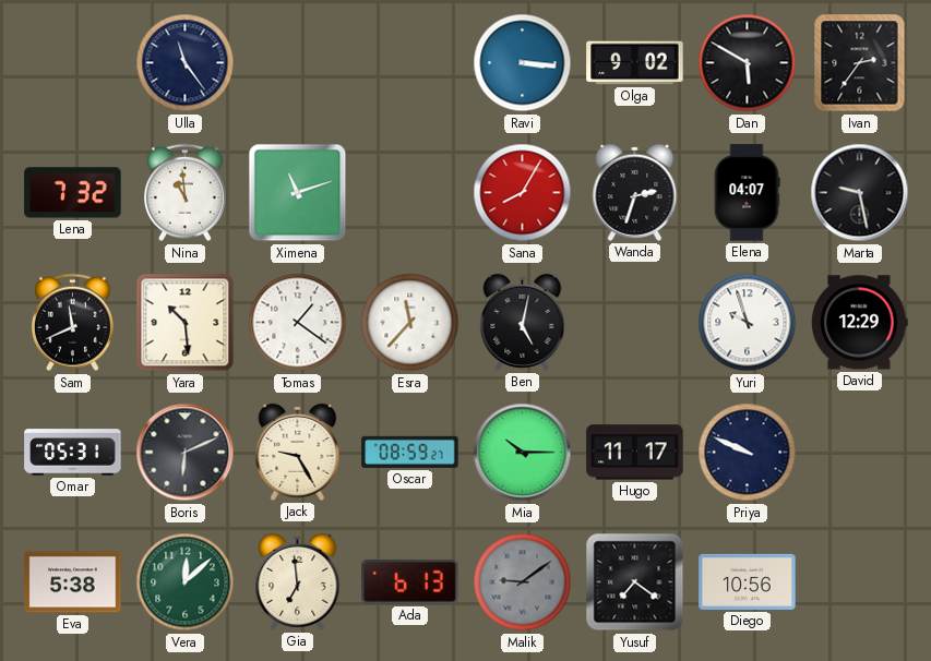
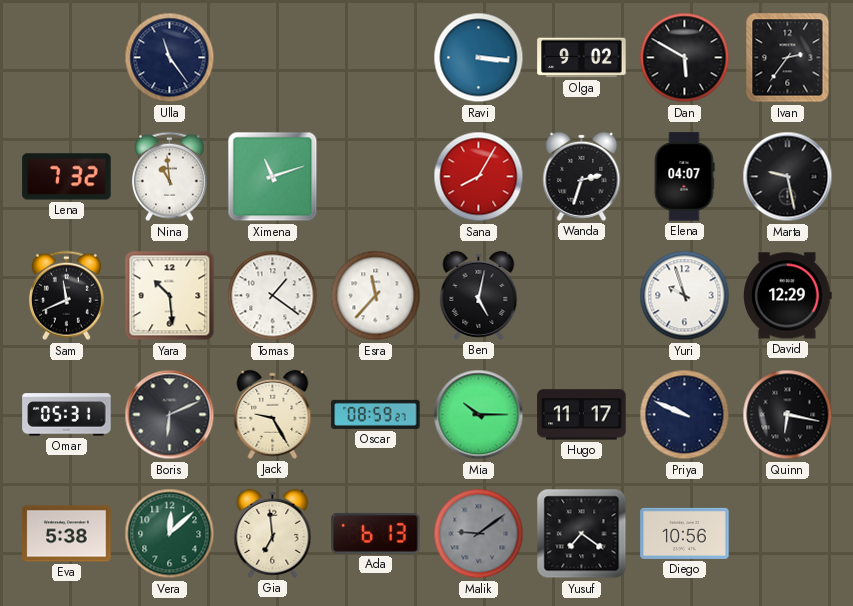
Quinn: none -> 6:17
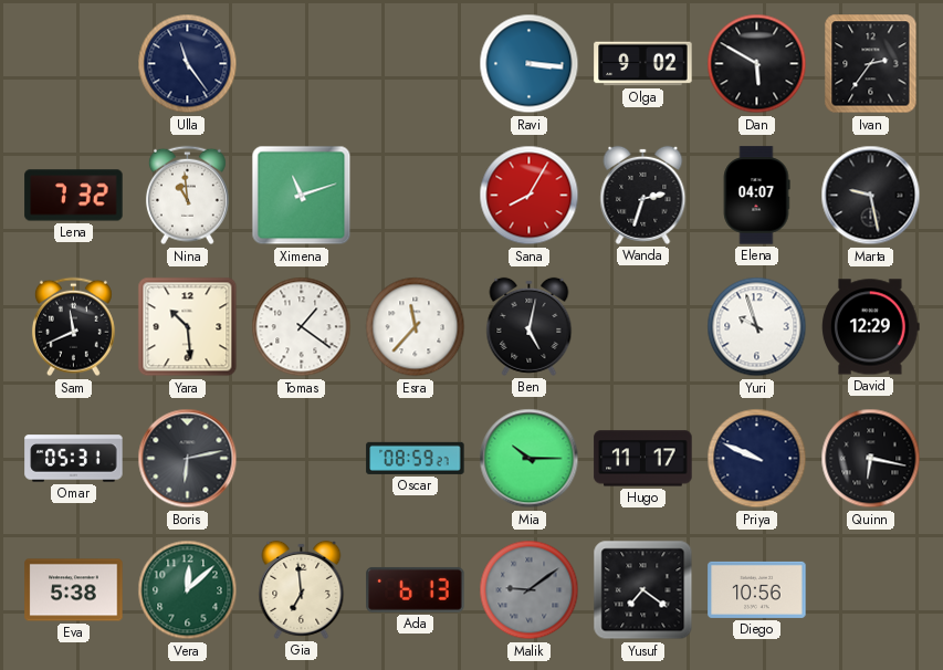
Boris: 6:11 -> 6:13
Jack: 9:25 -> none
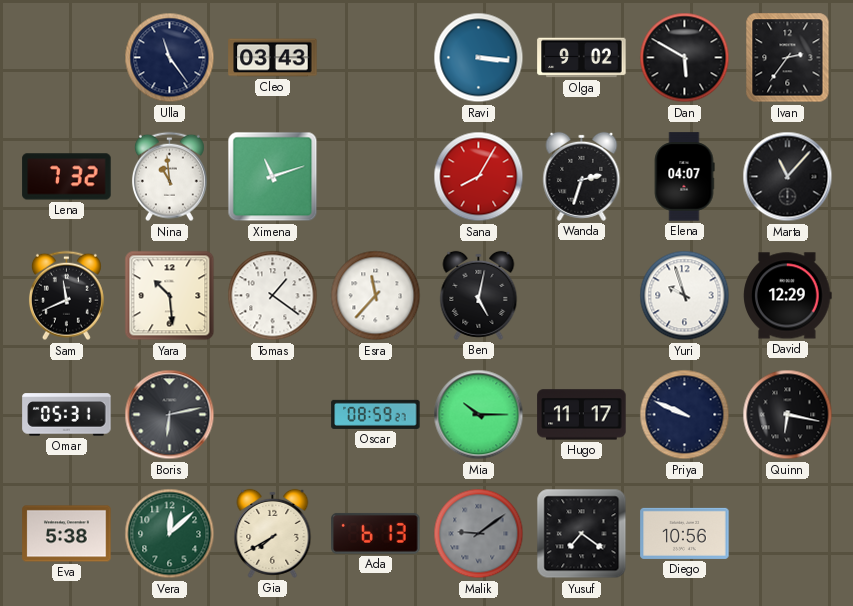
Cleo: none -> 03:43
Marta: 9:28 -> 11:07
Gia: 6:59 -> 7:40
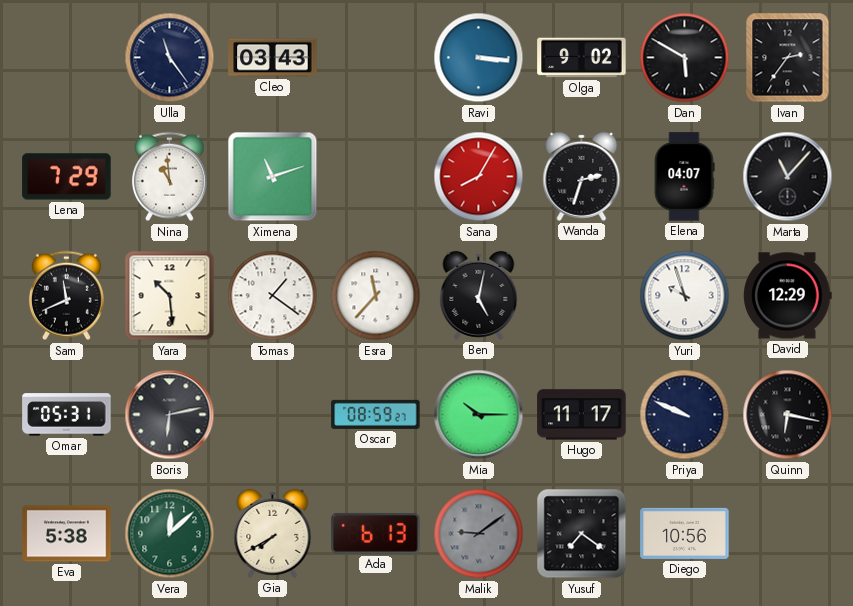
Lena: 7:32 -> 7:29
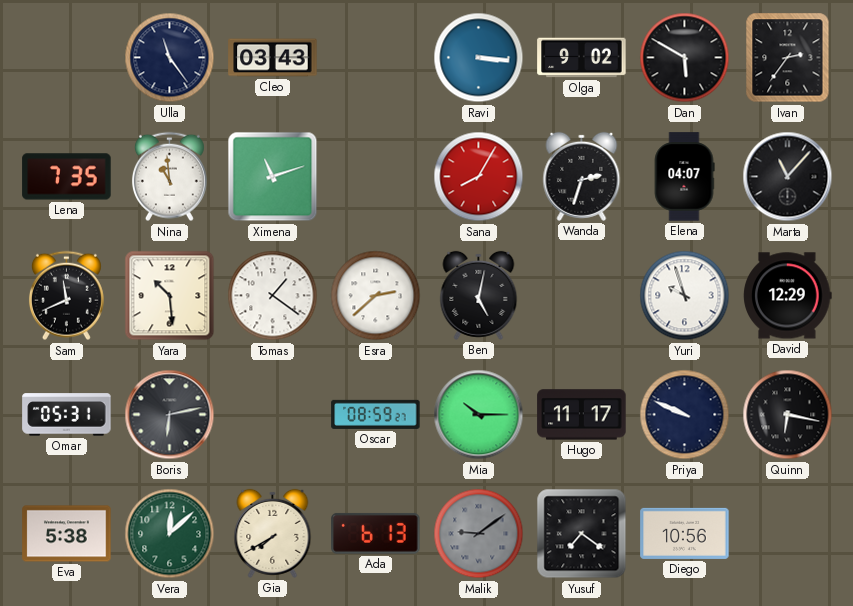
Lena: 7:29 -> 7:35
Esra: 11:37 -> 2:38
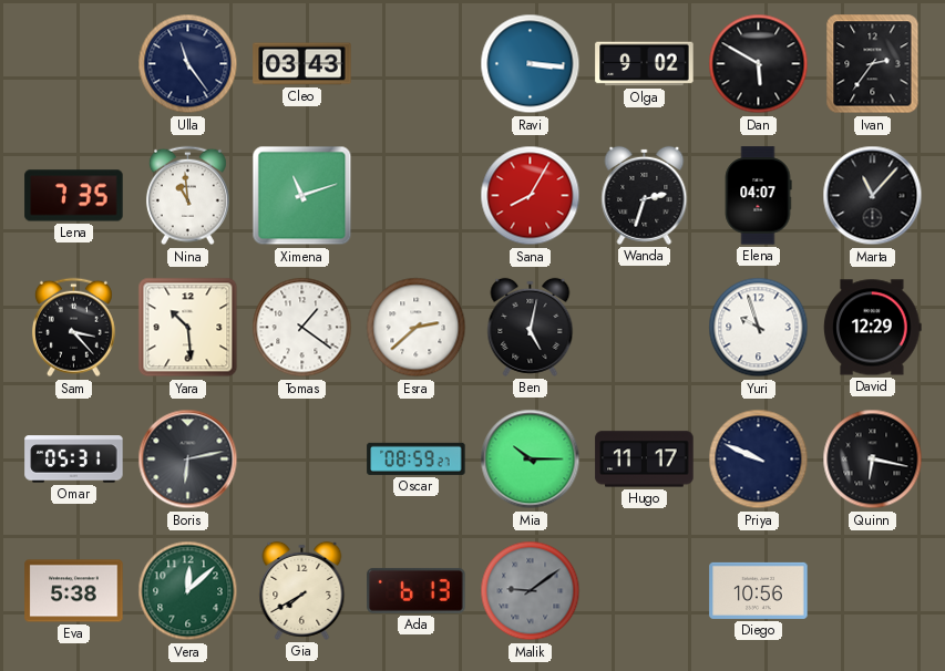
Sam: 11:41 -> 3:23
Yusuf: 7:21 -> none
